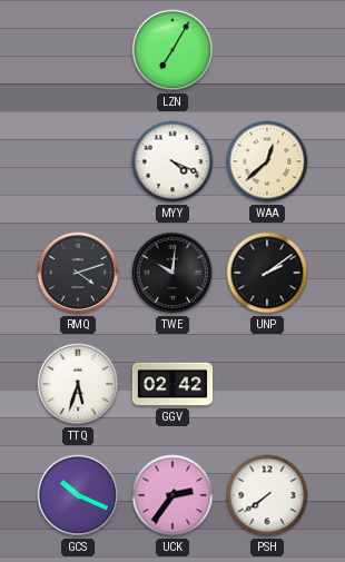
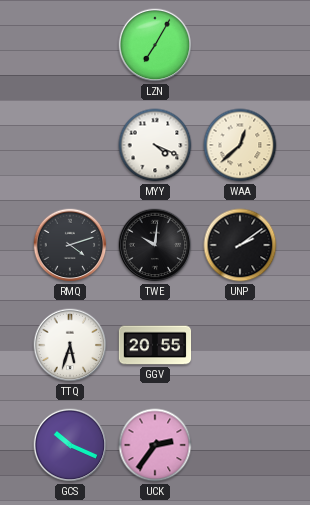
GGV: 02:42 -> 20:55
PSH: 7:39 -> none
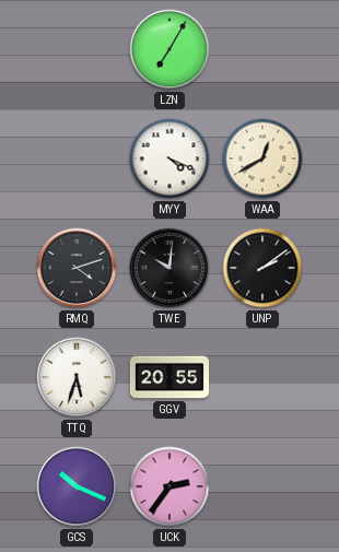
WAA: 12:38 -> 12:40
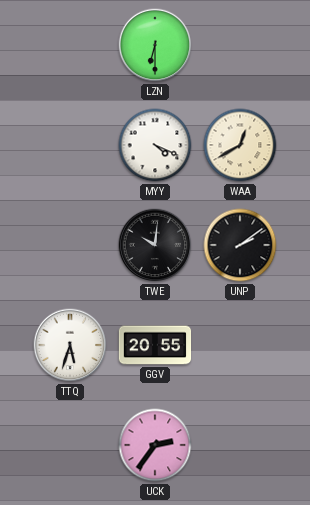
LZN: 7:05 -> 6:30
RMQ: 4:12 -> none
GCS: 10:19 -> none
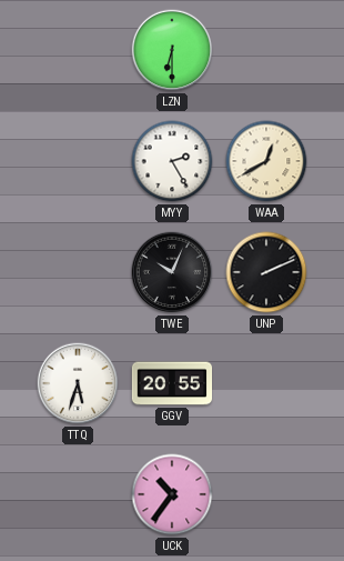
MYY: 4:19 -> 2:25
TWE: 10:01 -> 10:04
UNP: 2:09 -> 2:11
UCK: 2:36 -> 10:36
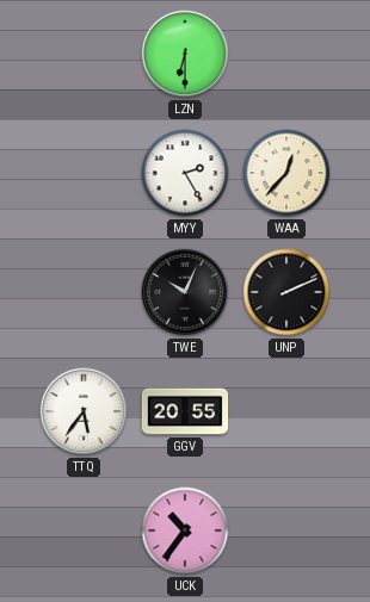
WAA: 12:40 -> 12:37
TTQ: 5:33 -> 5:36
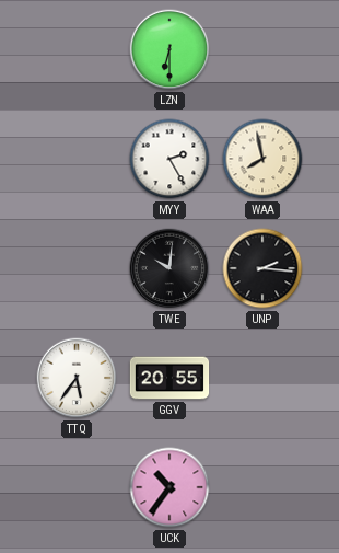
WAA: 12:37 -> 7:58
TWE: 10:04 -> 10:01
UNP: 2:11 -> 2:16
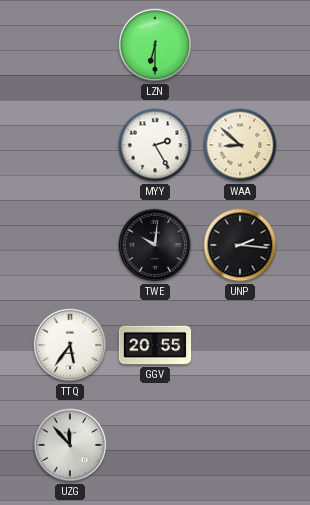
WAA: 7:58 -> 8:52
UZG: none -> 11:53
UCK: 10:36 -> none
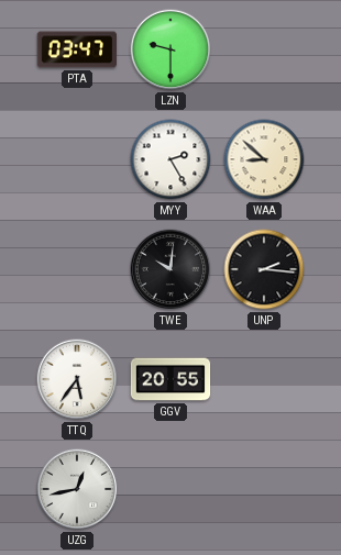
PTA: none -> 03:47
LZN: 6:30 -> 9:30
UZG: 11:53 -> 12:43
